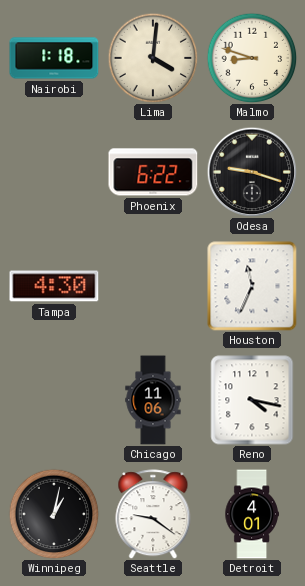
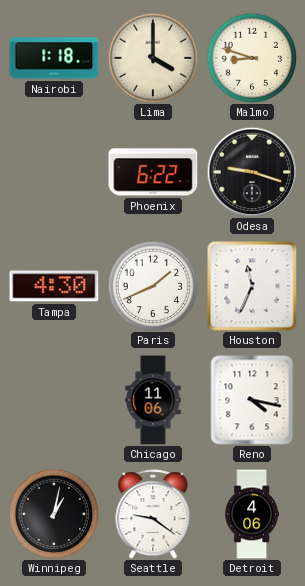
Lima: 4:01 -> 4:00
Paris: none -> 1:41
Detroit: 4:01 -> 4:06
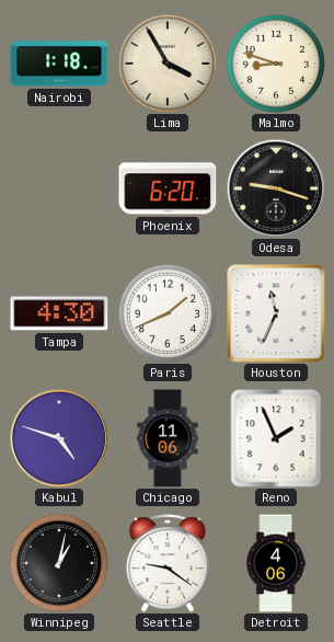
Lima: 4:00 -> 3:55
Phoenix: 6:22 -> 6:20
Kabul: none -> 4:48
Reno: 4:17 -> 1:56
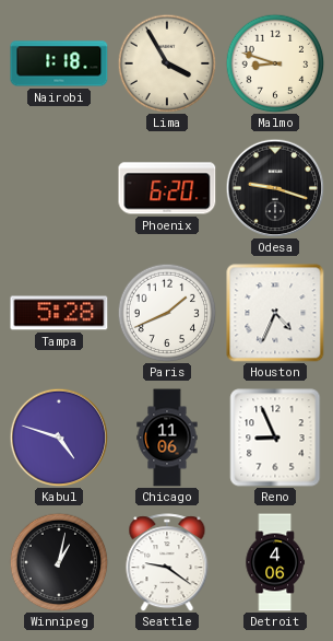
Tampa: 4:30 -> 5:28
Houston: 11:34 -> 4:34
Reno: 1:56 -> 8:56
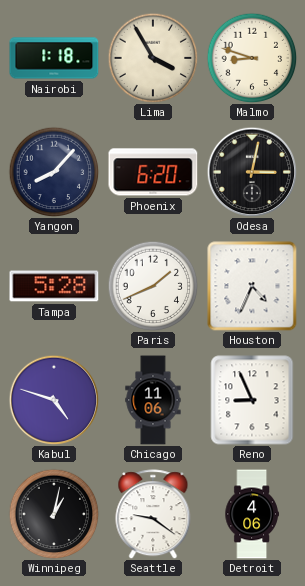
Yangon: none -> 8:07
Odesa: 9:18 -> 3:02
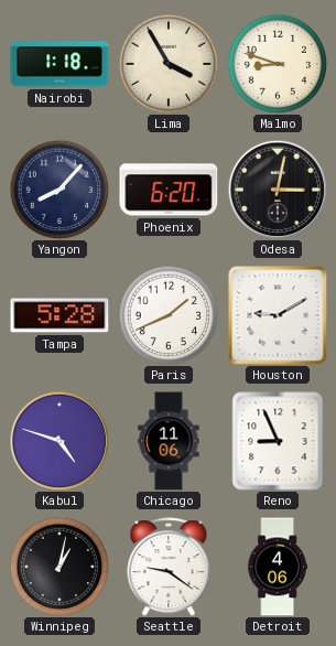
Houston: 4:34 -> 9:10
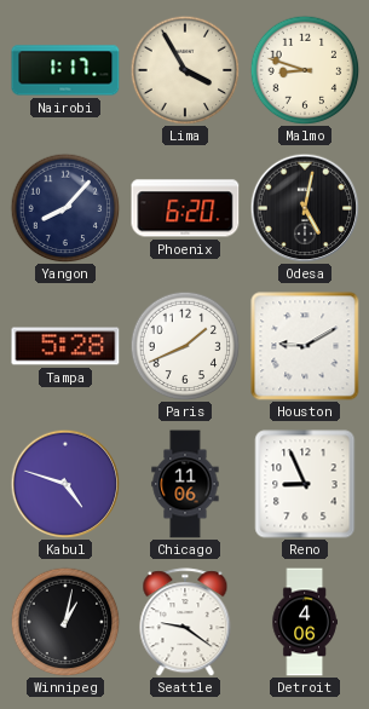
Nairobi: 1:18 -> 1:17
Odesa: 3:02 -> 5:02
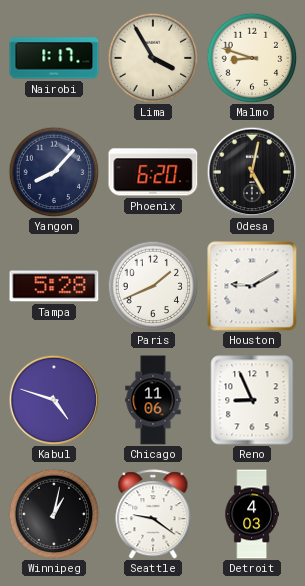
Detroit: 4:06 -> 4:03
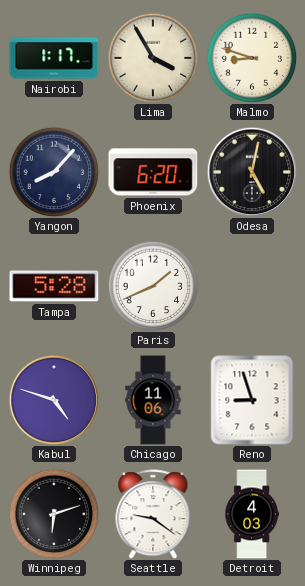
Houston: 9:10 -> none
Reno: 8:56 -> 8:57
Winnipeg: 1:02 -> 6:12
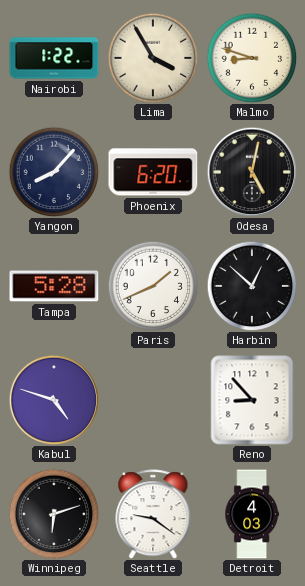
Nairobi: 1:17 -> 1:22
Harbin: none -> 12:52
Chicago: 11:06 -> none
Reno: 8:57 -> 8:53
